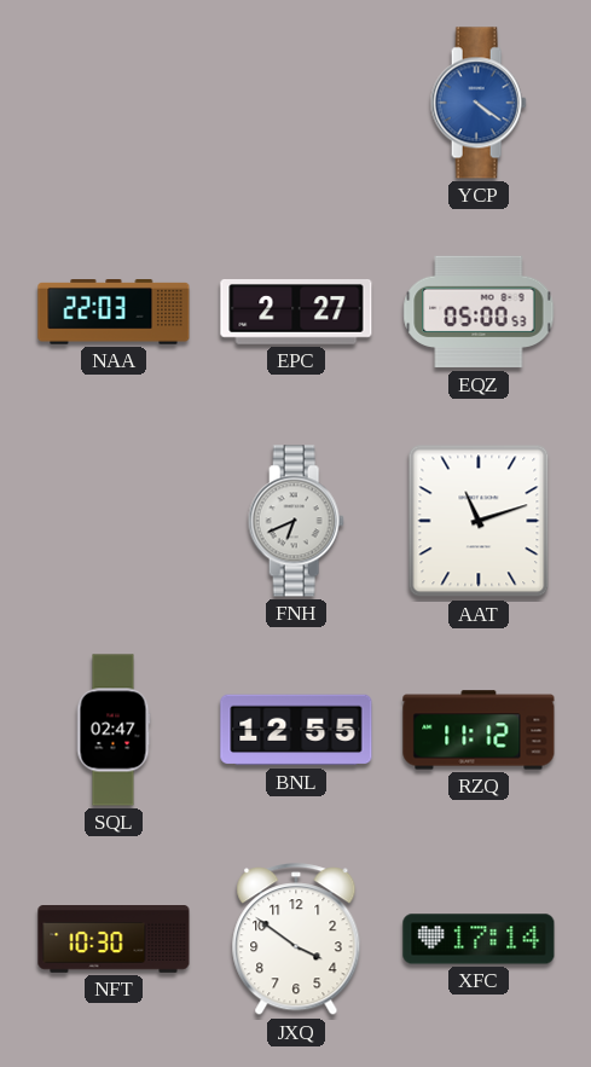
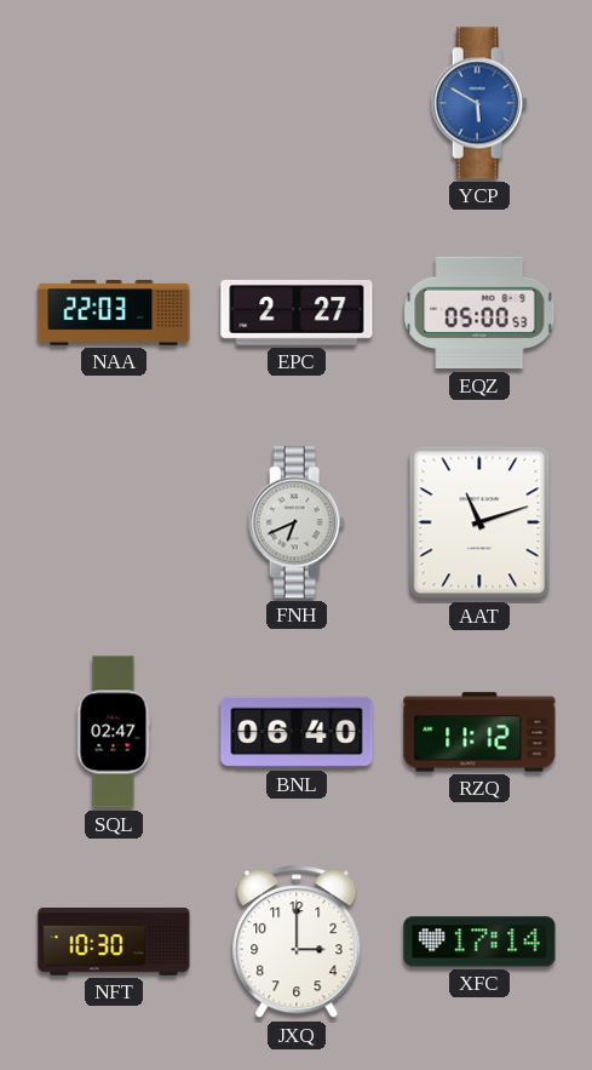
YCP: 4:21 -> 5:50
BNL: 12:55 -> 06:40
JXQ: 3:51 -> 3:00
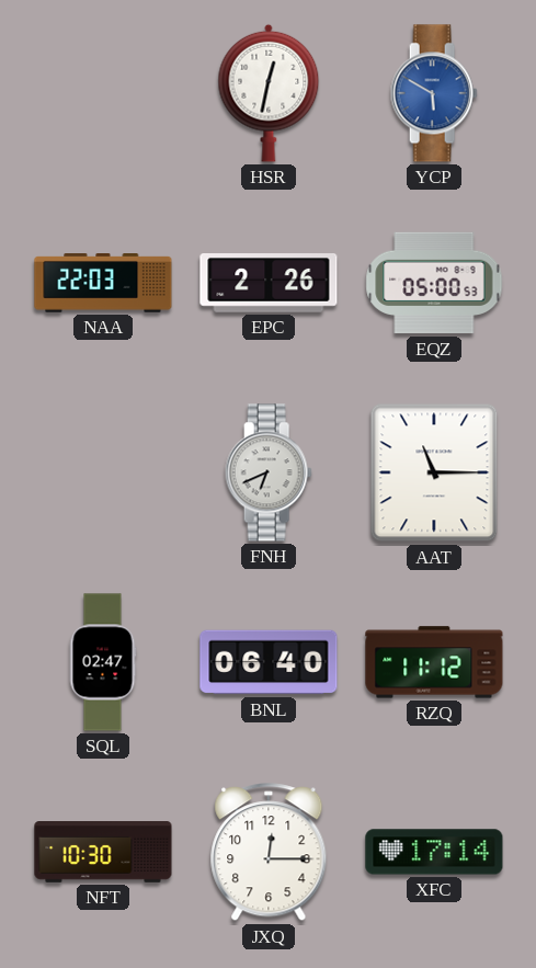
HSR: none -> 12:32
EPC: 2:27 -> 2:26
AAT: 11:12 -> 11:15
JXQ: 3:00 -> 12:15
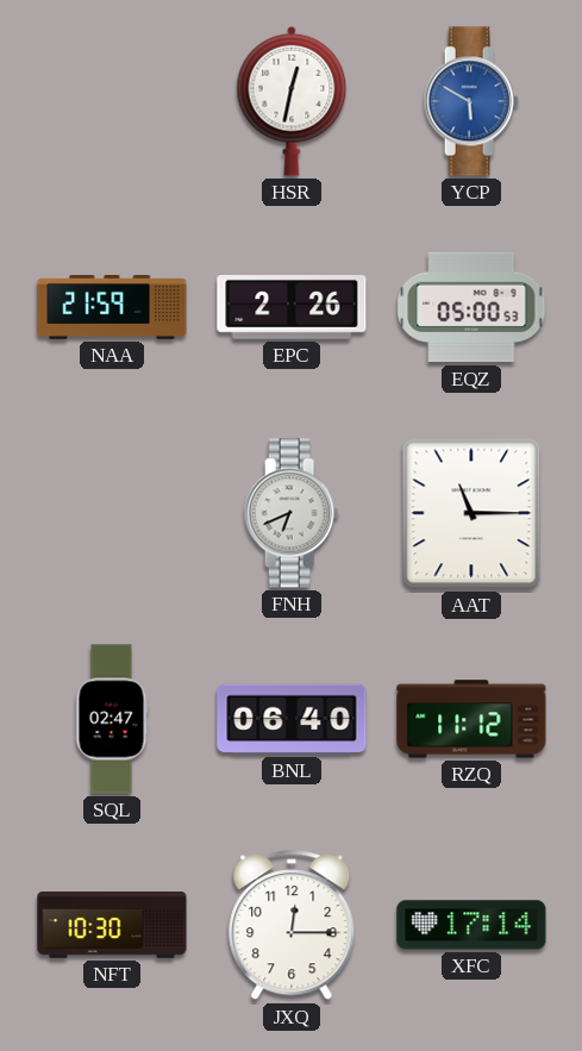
NAA: 22:03 -> 21:59
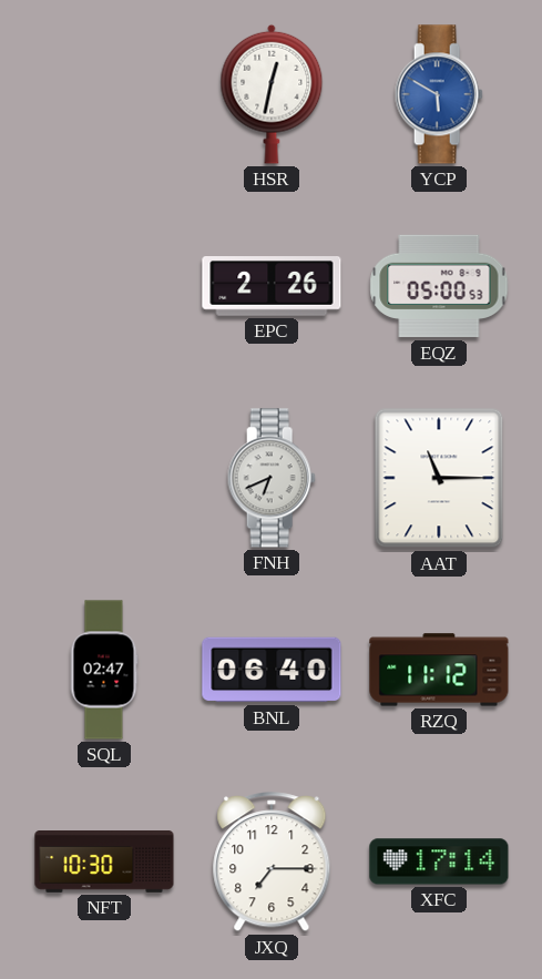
NAA: 21:59 -> none
JXQ: 12:15 -> 7:15
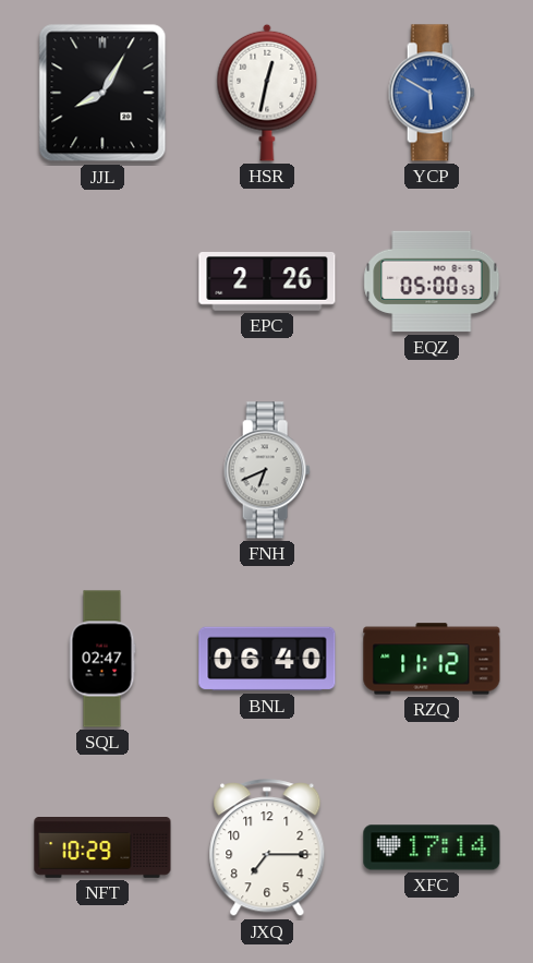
JJL: none -> 8:05
AAT: 11:15 -> none
NFT: 10:30 -> 10:29
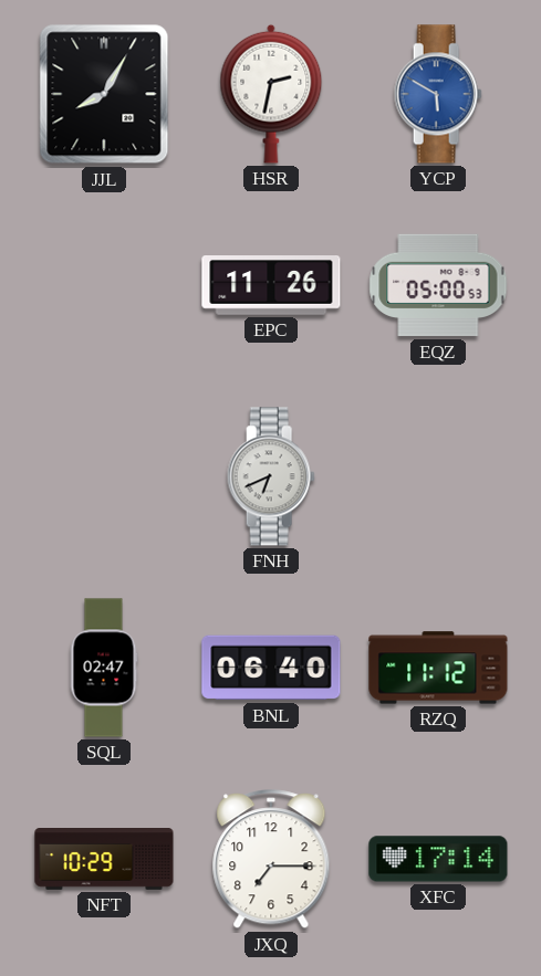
HSR: 12:32 -> 2:32
EPC: 2:26 -> 11:26
